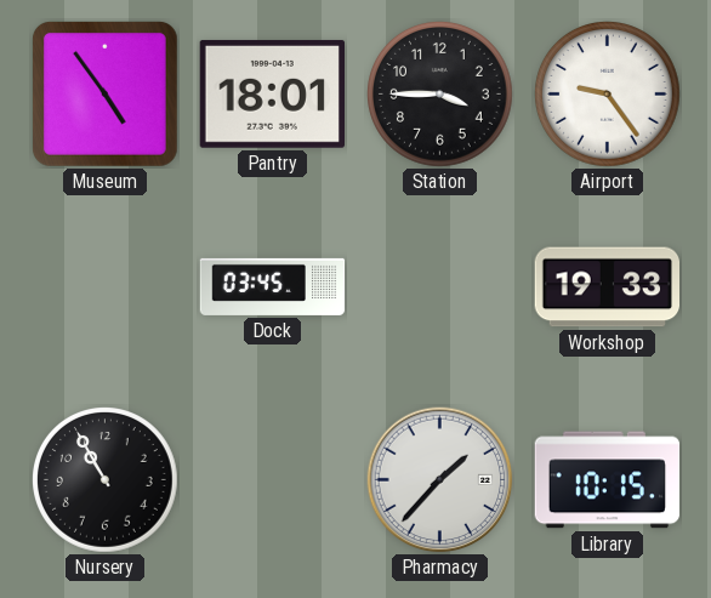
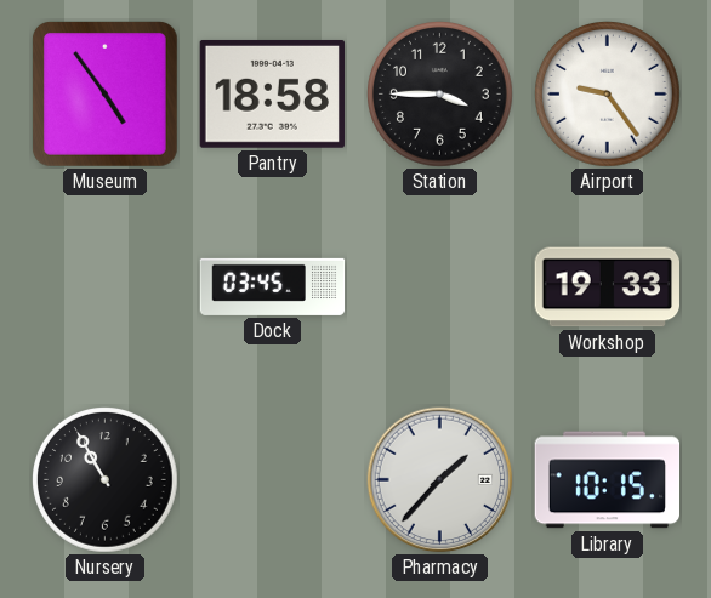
Pantry: 18:01 -> 18:58
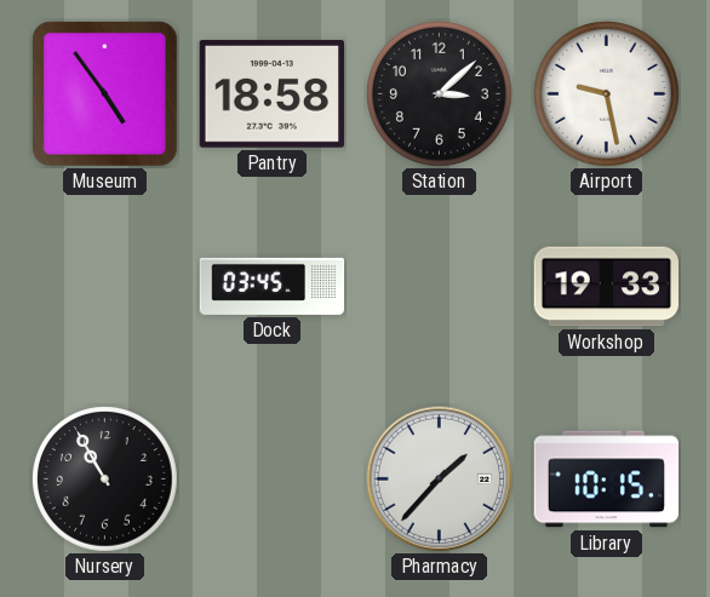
Station: 3:45 -> 3:08
Airport: 9:24 -> 9:28
